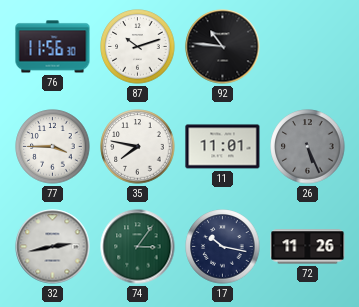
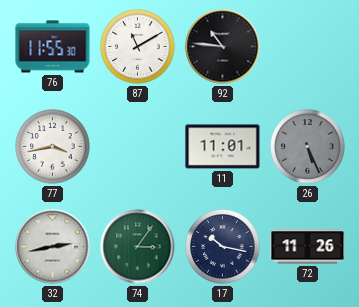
76: 11:56 -> 11:55
87: 10:12 -> 11:10
77: 3:45 -> 3:43
35: 7:47 -> none
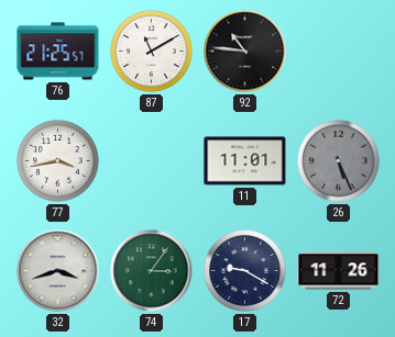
76: 11:55 -> 21:25
32: 2:43 -> 3:42
17: 10:17 -> 9:20
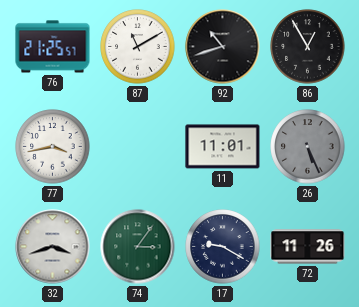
92: 10:46 -> 10:42
86: none -> 12:55
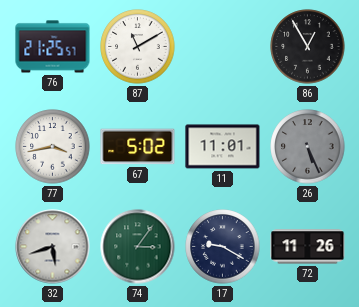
92: 10:42 -> none
67: none -> 5:02
32: 3:42 -> 5:42
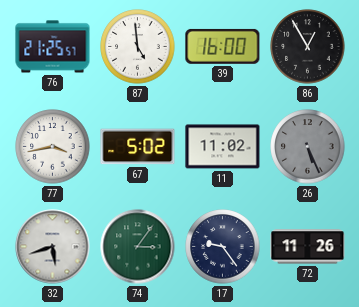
87: 11:10 -> 4:59
39: none -> 16:00
11: 11:01 -> 11:02
17: 9:20 -> 9:24
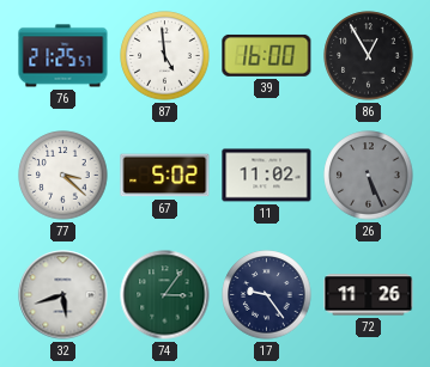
77: 3:43 -> 3:22
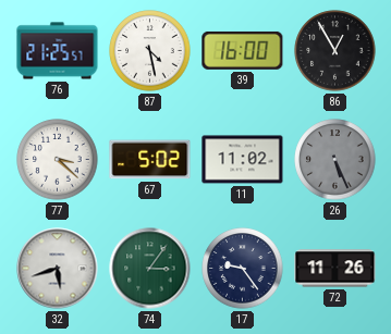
87: 4:59 -> 4:28
